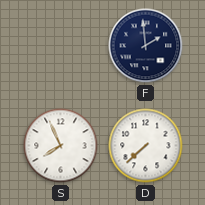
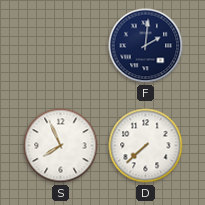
F: 1:59 -> 2:01
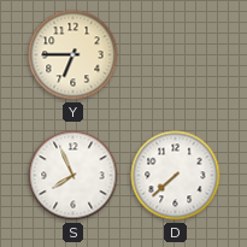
Y: none -> 6:45
F: 2:01 -> none
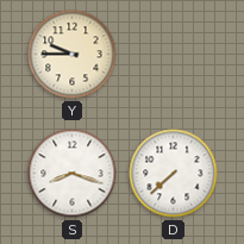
Y: 6:45 -> 9:45
S: 7:56 -> 8:18
